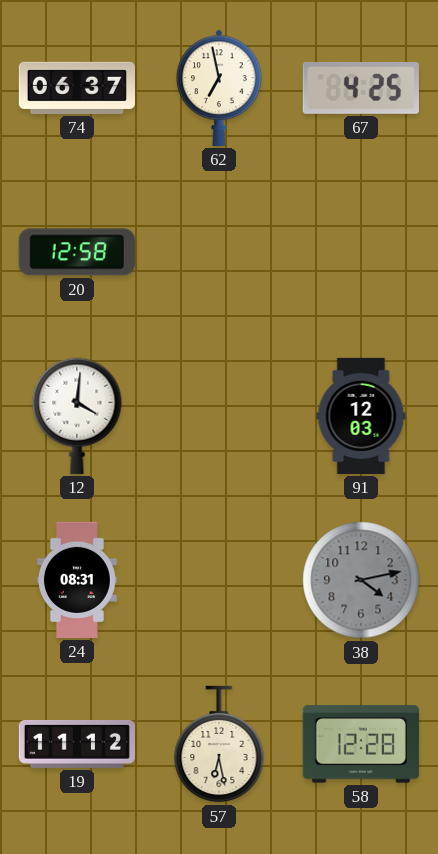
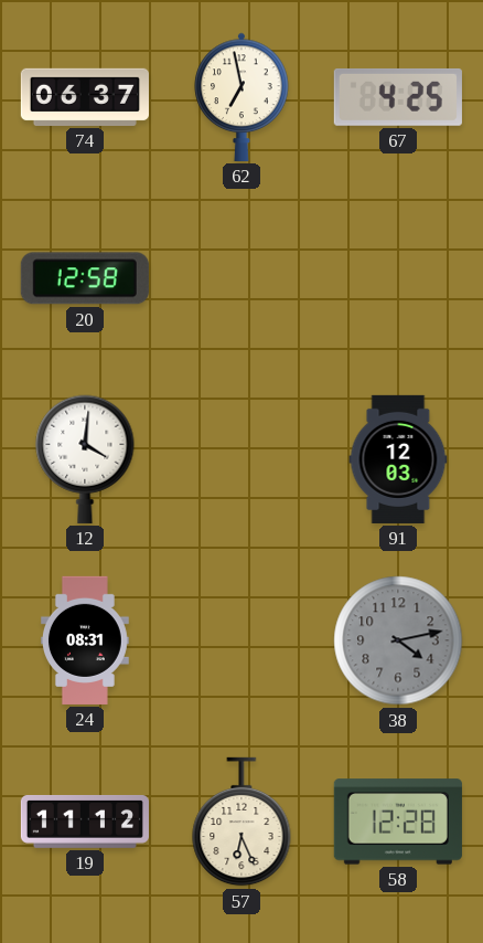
57: 6:28 -> 6:26
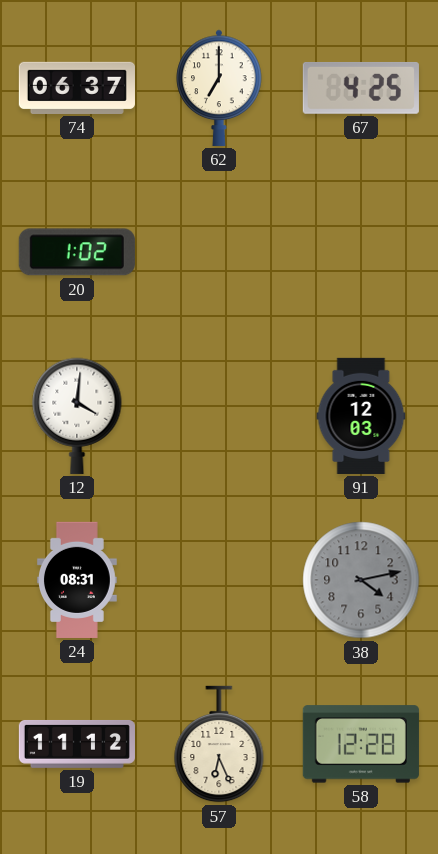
62: 6:58 -> 7:00
20: 12:58 -> 1:02
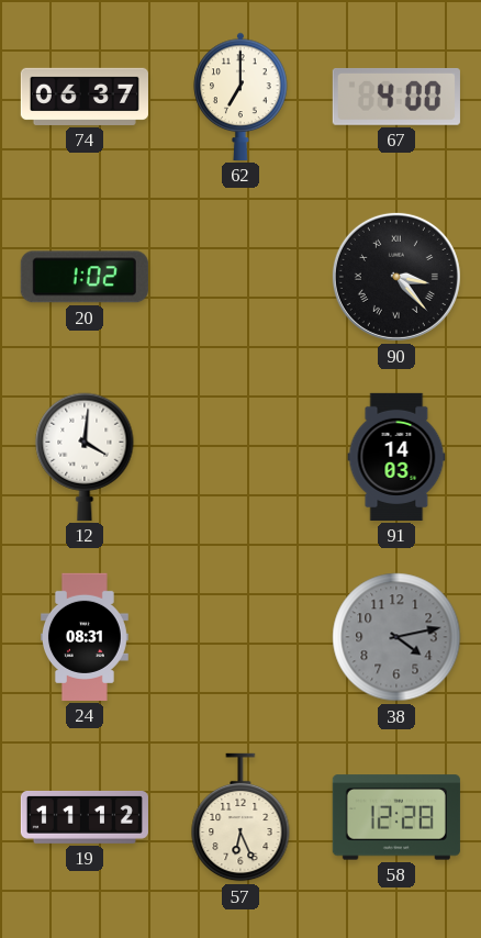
67: 4:25 -> 4:00
90: none -> 3:23
91: 12:03 -> 14:03
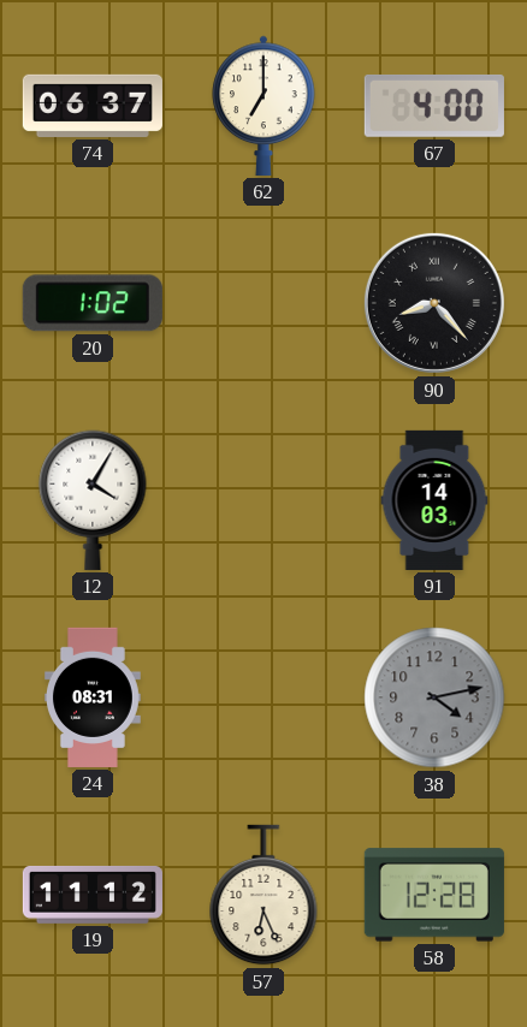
90: 3:23 -> 8:23
12: 4:01 -> 4:05
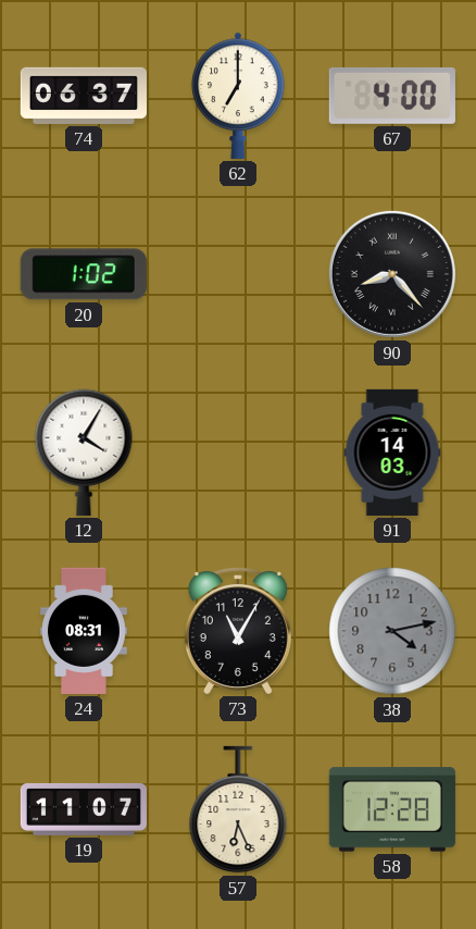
73: none -> 11:05
19: 11:12 -> 11:07
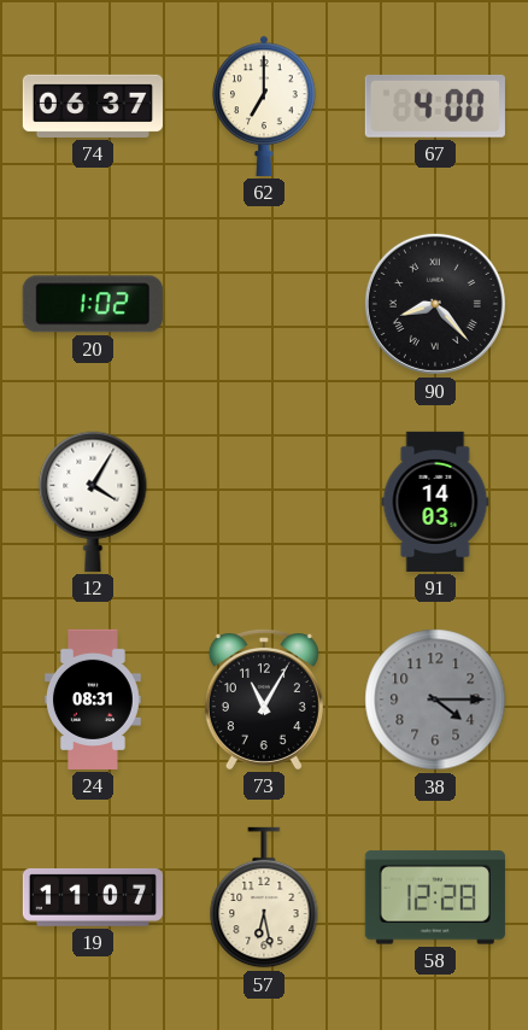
38: 4:13 -> 4:15
57: 6:26 -> 6:28
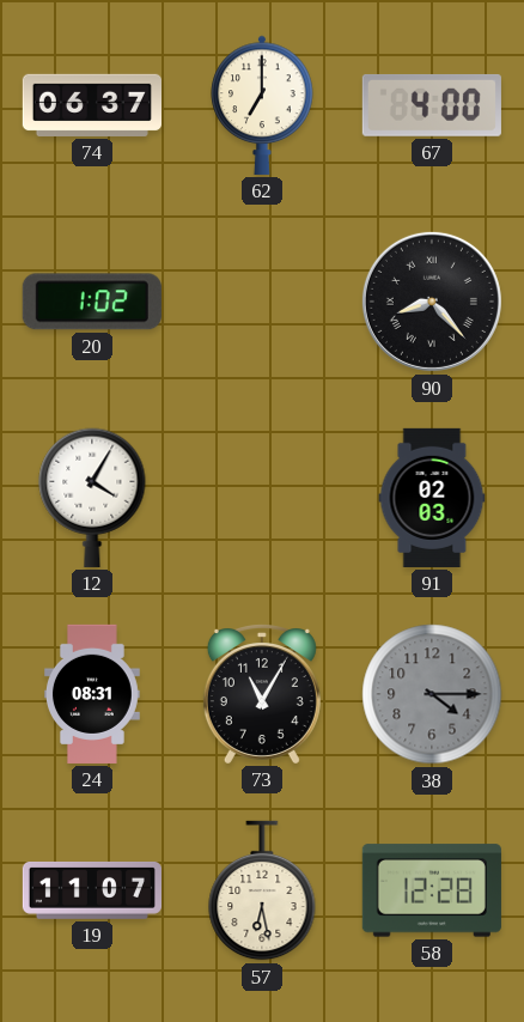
91: 14:03 -> 02:03
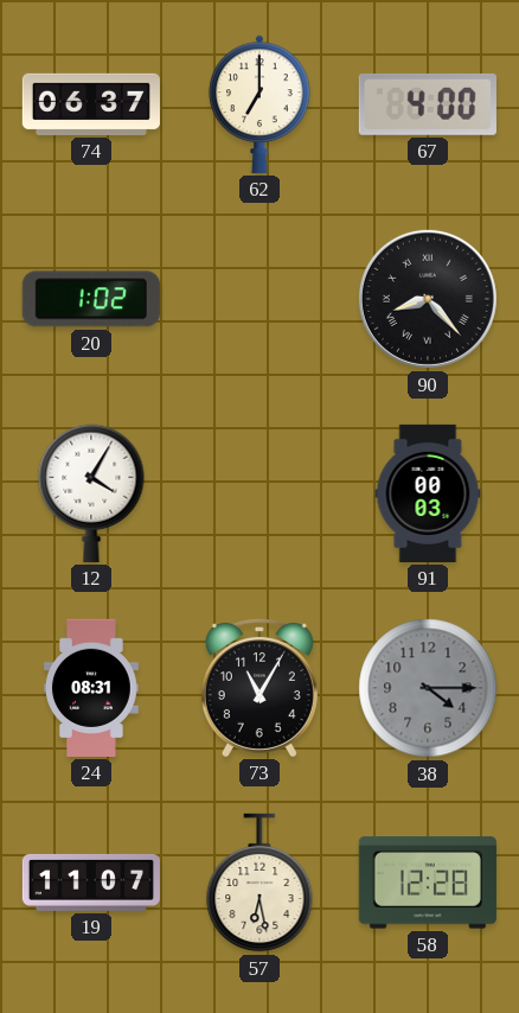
91: 02:03 -> 00:03
